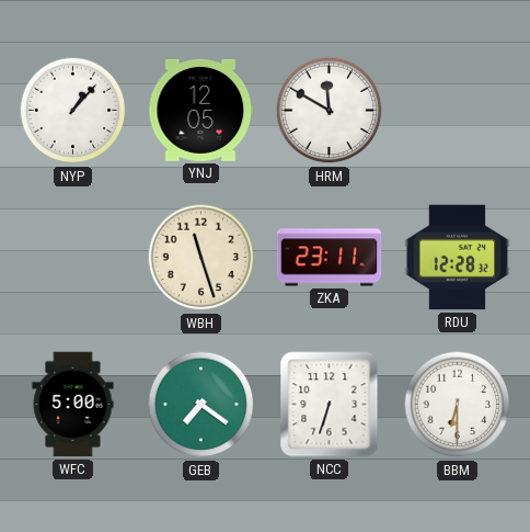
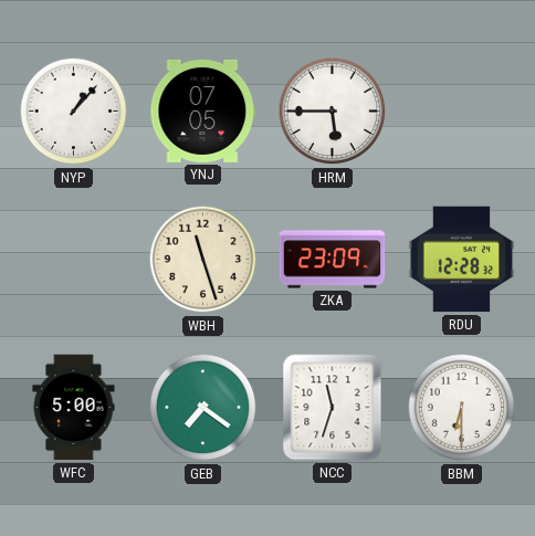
YNJ: 12:05 -> 07:05
HRM: 11:50 -> 5:45
ZKA: 23:11 -> 23:09
NCC: 6:33 -> 11:33
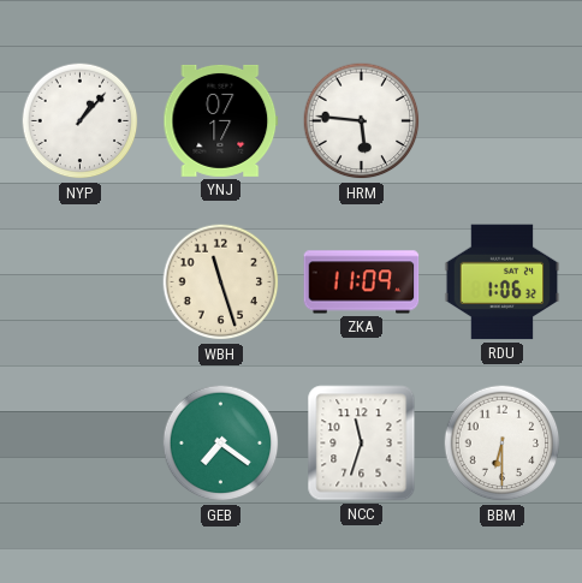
YNJ: 07:05 -> 07:17
HRM: 5:45 -> 5:46
ZKA: 23:09 -> 11:09
RDU: 12:28 -> 1:06
WFC: 5:00 -> none
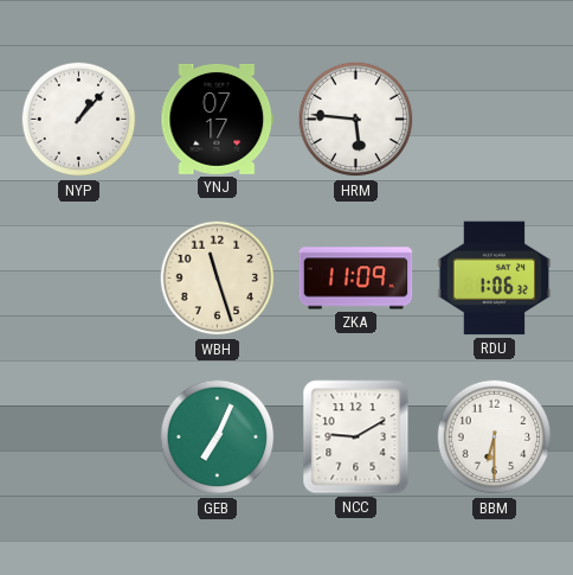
GEB: 7:21 -> 7:04
NCC: 11:33 -> 9:10
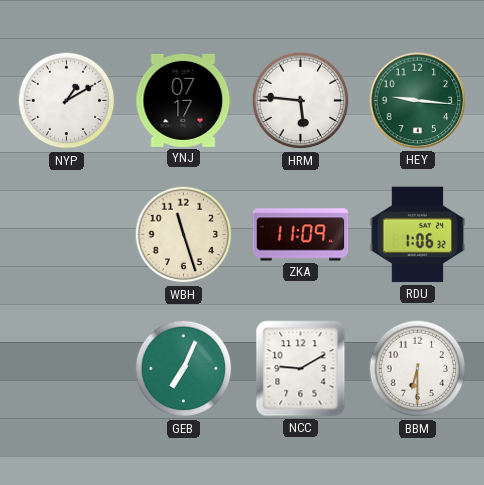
NYP: 1:07 -> 1:10
HEY: none -> 9:16
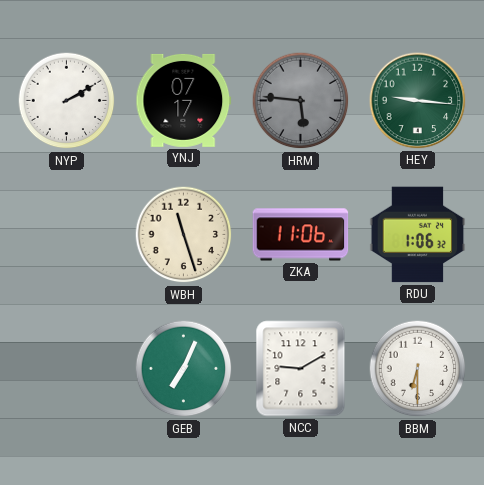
NYP: 1:10 -> 2:10
HRM dial: white -> grey
ZKA: 11:09 -> 11:06
